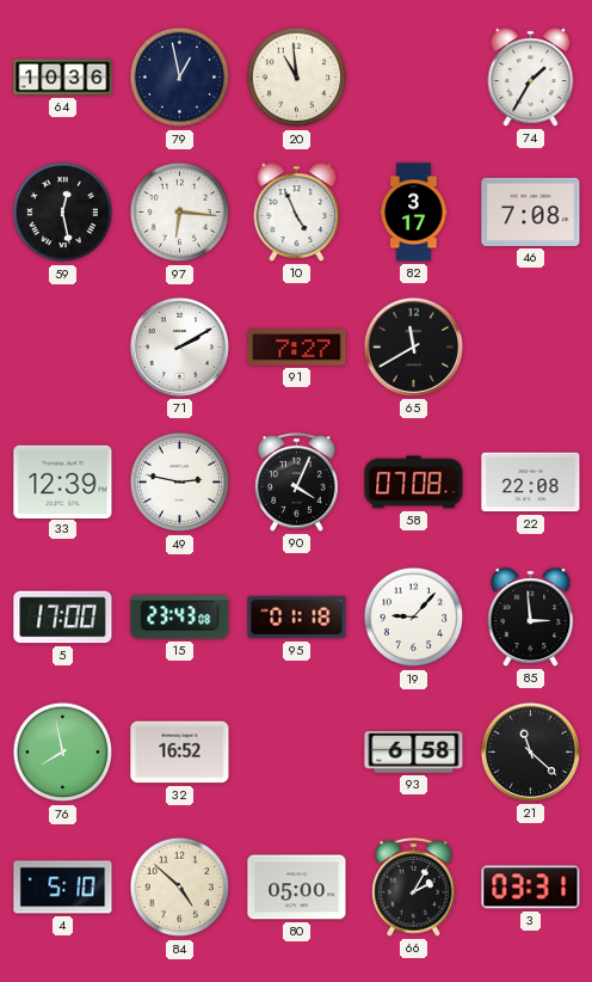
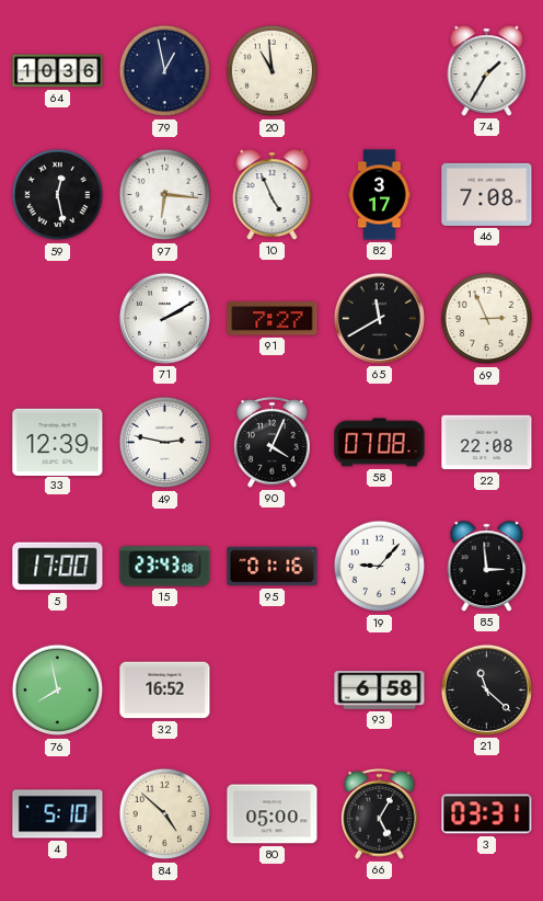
69: none -> 2:56
95: 01:18 -> 01:16
66: 2:05 -> 5:05
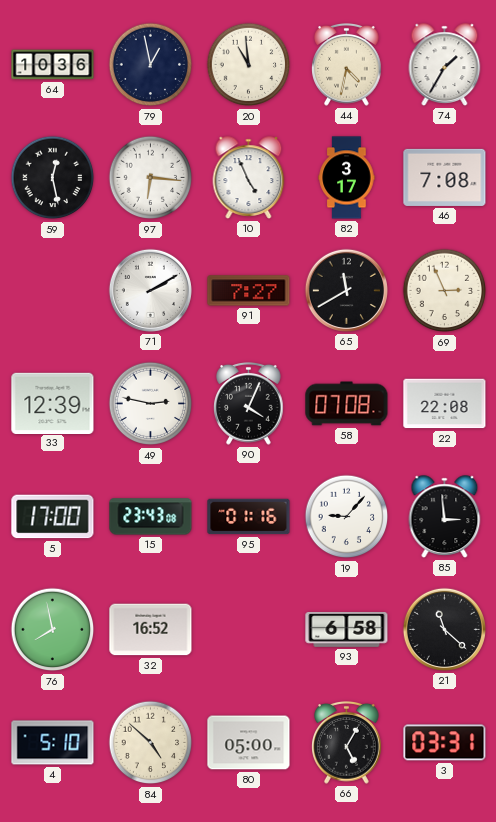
44: none -> 4:32
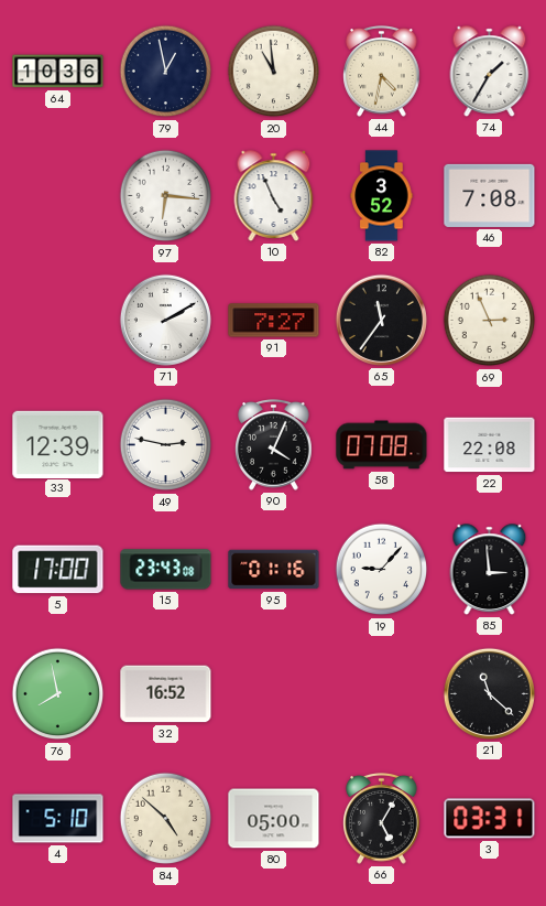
59: 12:28 -> none
82: 3:17 -> 3:52
65: 11:40 -> 11:36
93: 6:58 -> none
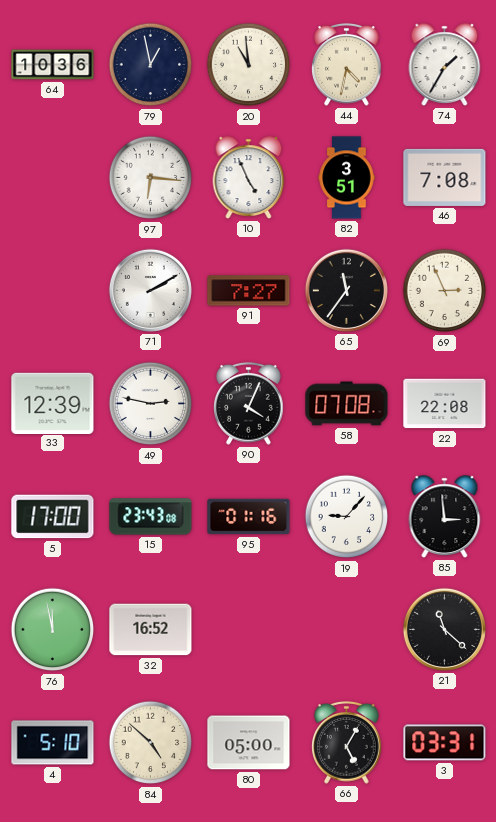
82: 3:52 -> 3:51
76: 7:58 -> 11:58
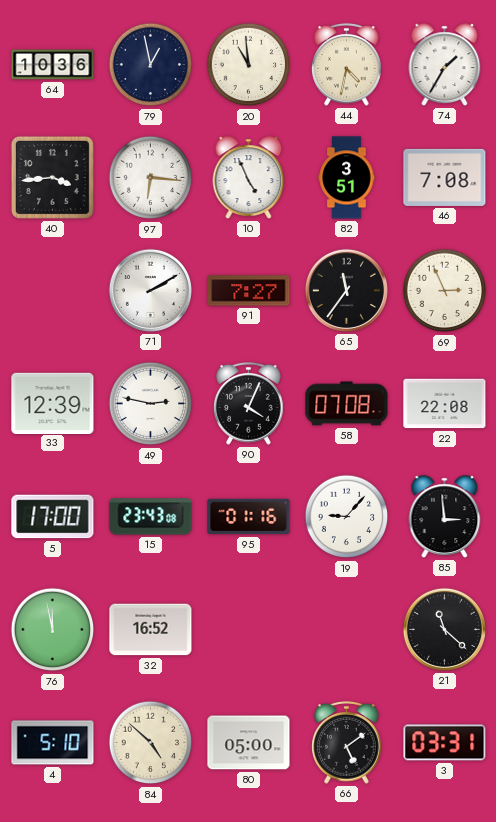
40: none -> 3:44
66: 5:05 -> 5:09
